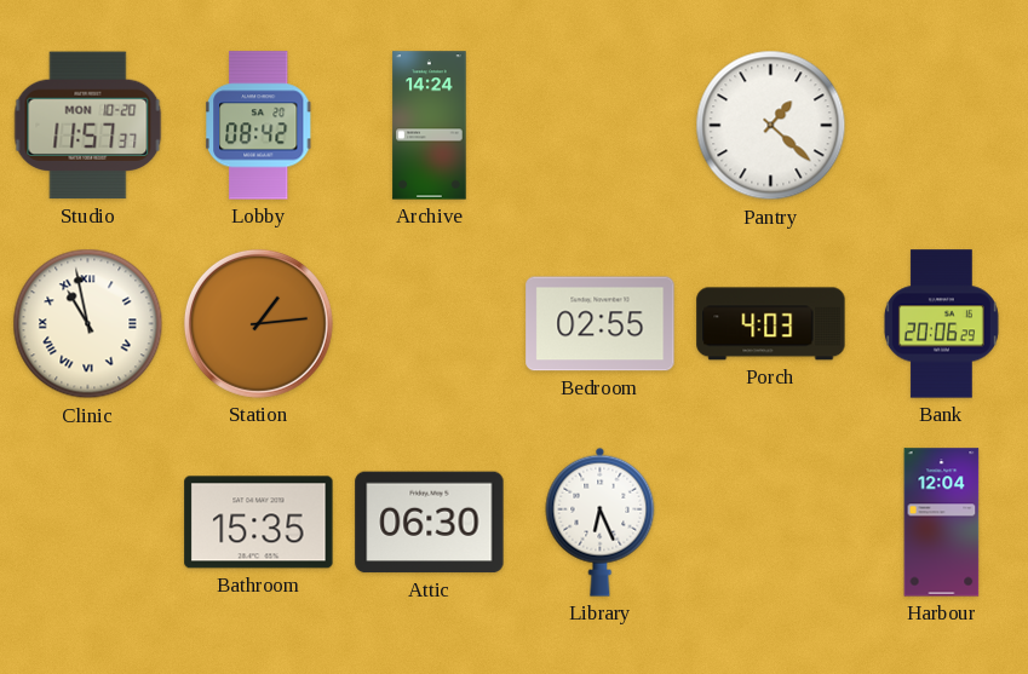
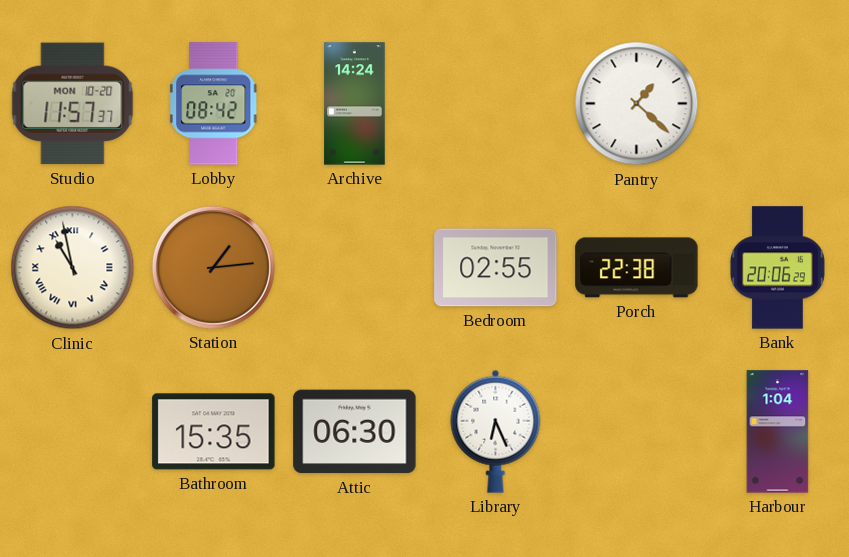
Porch: 4:03 -> 22:38
Harbour: 12:04 -> 1:04
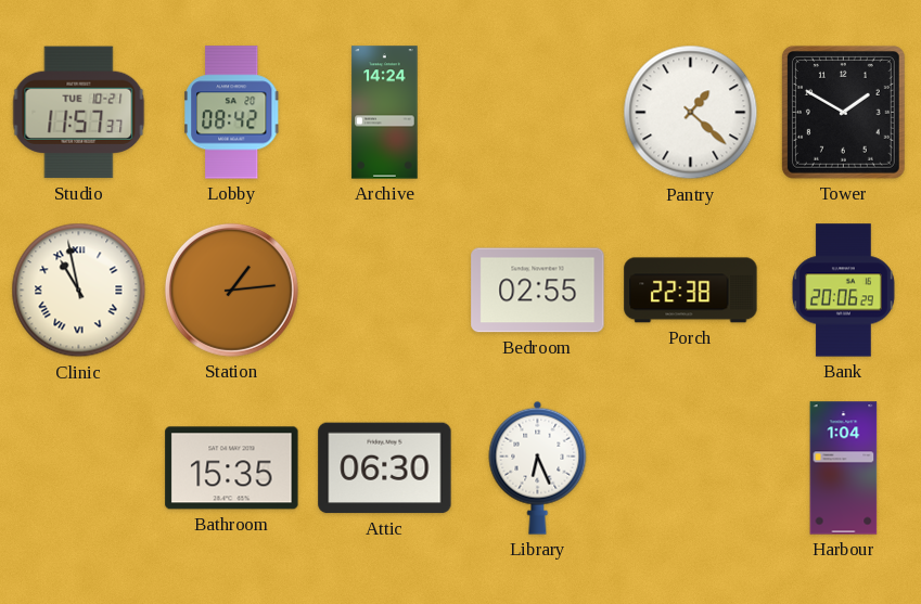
Studio date: MON 10-20 -> TUE 10-21
Tower: none -> 1:50
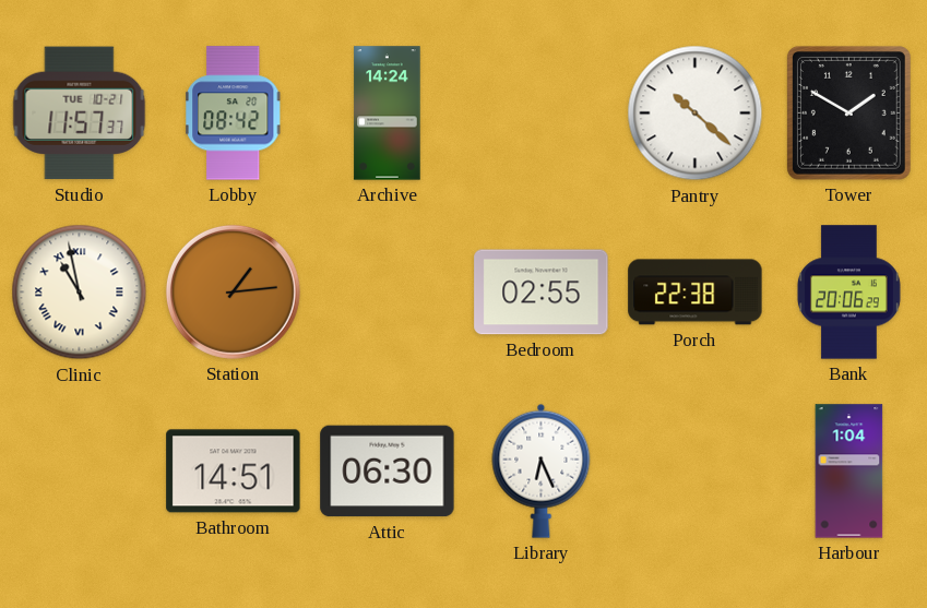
Pantry: 1:22 -> 10:22
Bathroom: 15:35 -> 14:51
